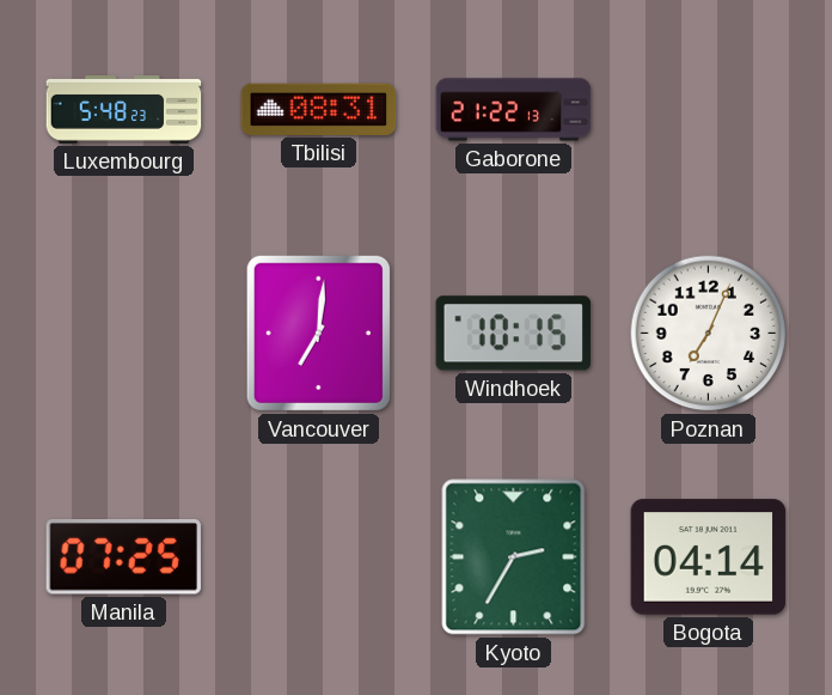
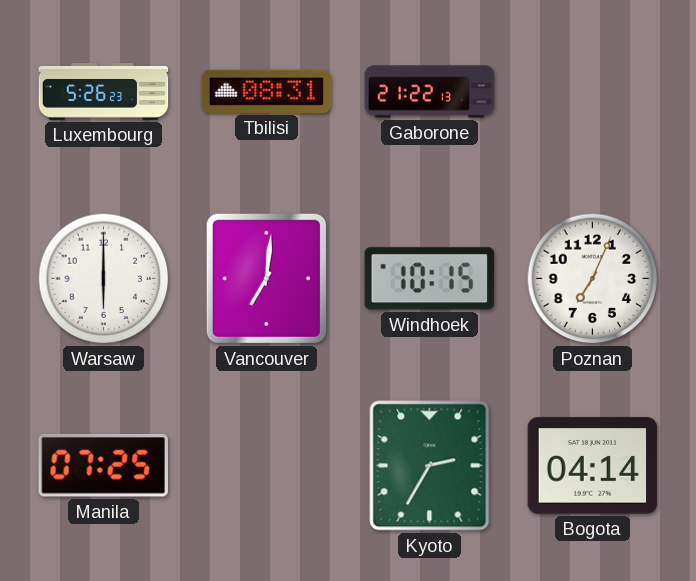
Luxembourg: 5:48 -> 5:26
Warsaw: none -> 6:00
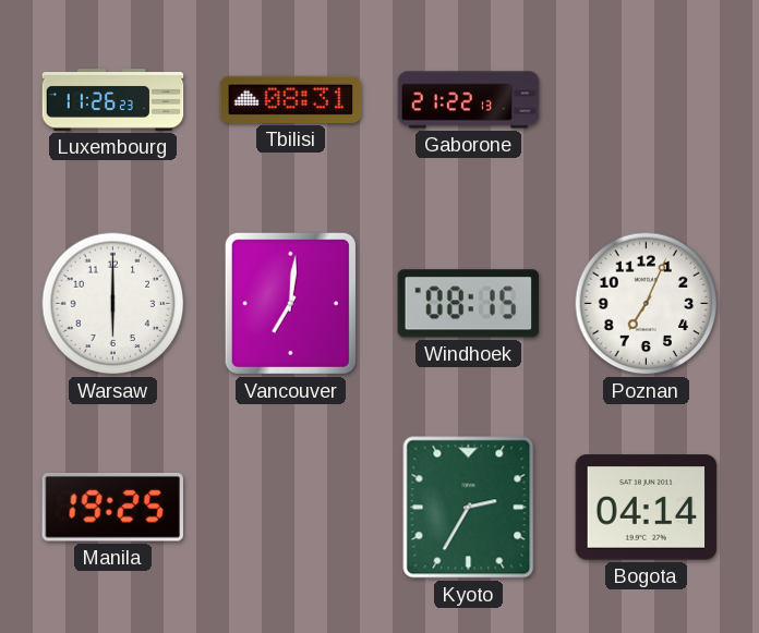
Luxembourg: 5:26 -> 11:26
Windhoek: 10:15 -> 08:15
Manila: 07:25 -> 19:25
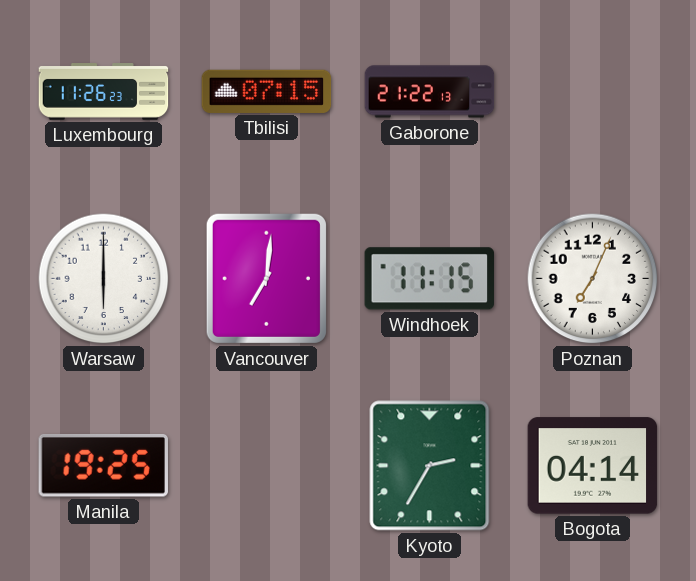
Tbilisi: 08:31 -> 07:15
Windhoek: 08:15 -> 11:15
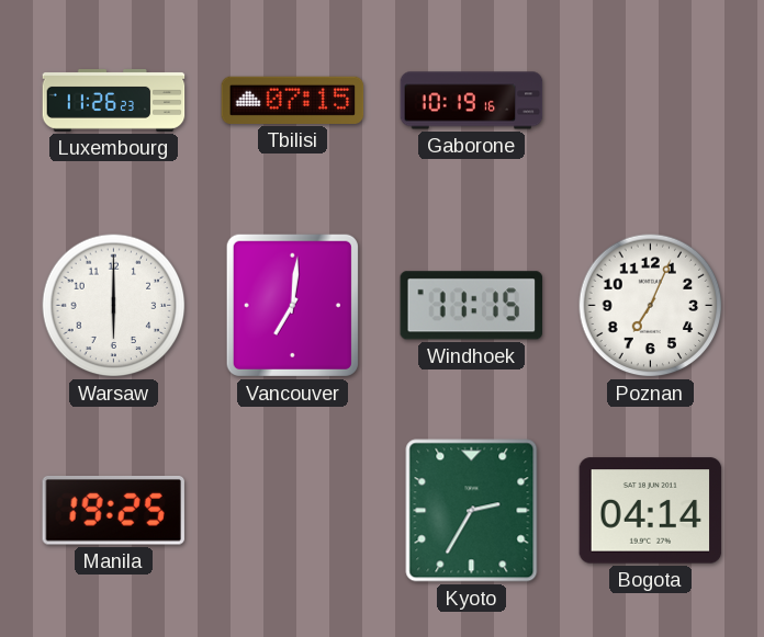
Gaborone: 21:22 -> 10:19
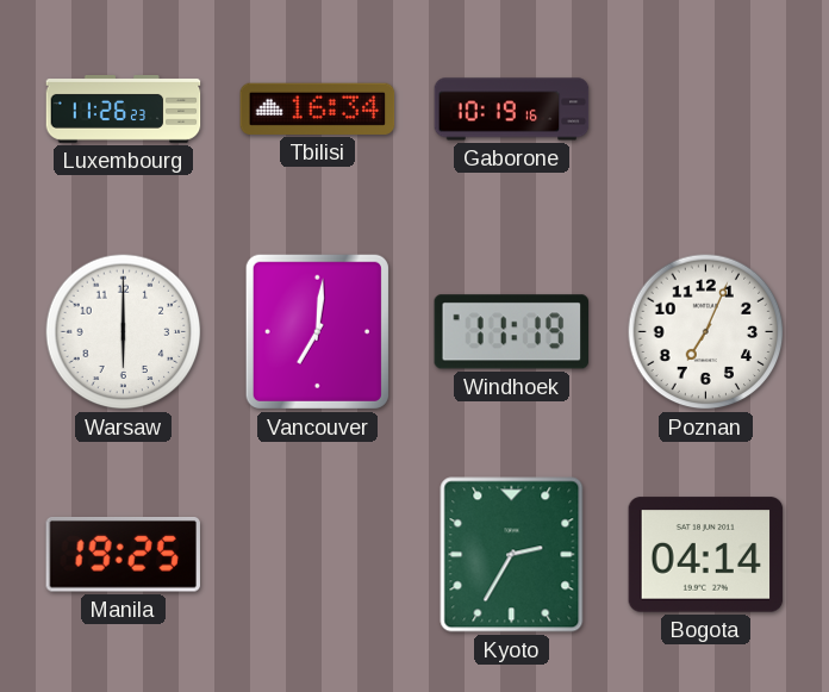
Tbilisi: 07:15 -> 16:34
Windhoek: 11:15 -> 11:19
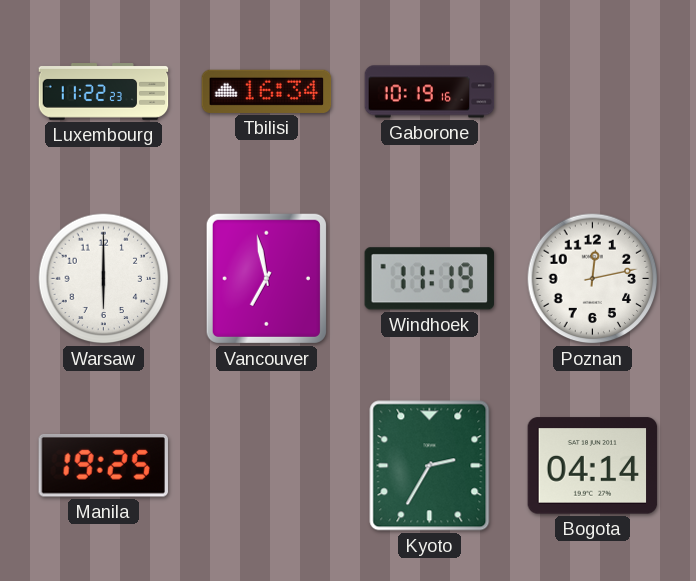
Luxembourg: 11:26 -> 11:22
Vancouver: 7:01 -> 6:58
Poznan: 7:04 -> 12:13
